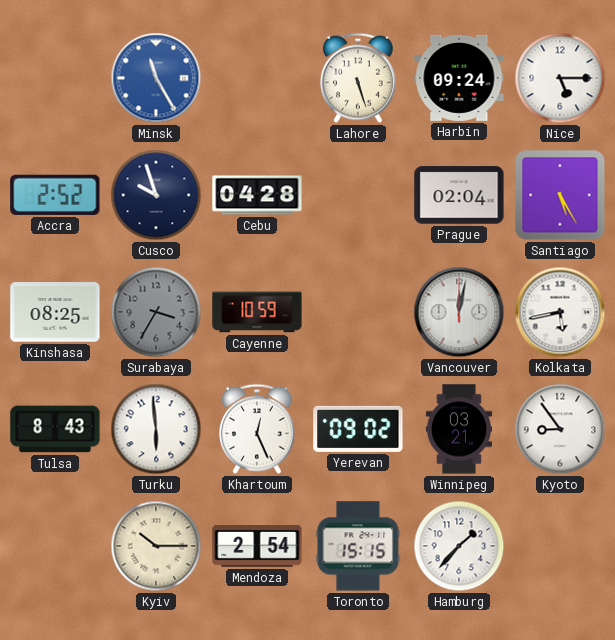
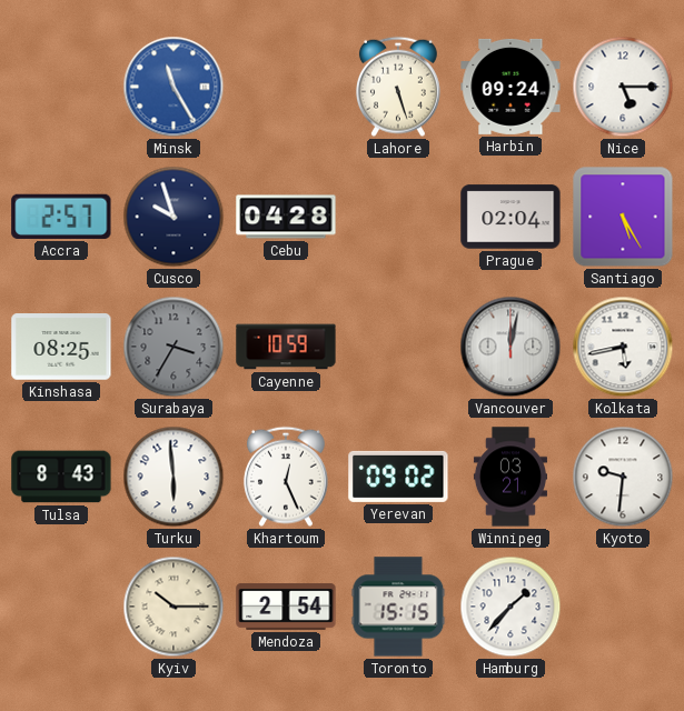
Accra: 2:52 -> 2:57
Kyoto: 8:54 -> 9:31
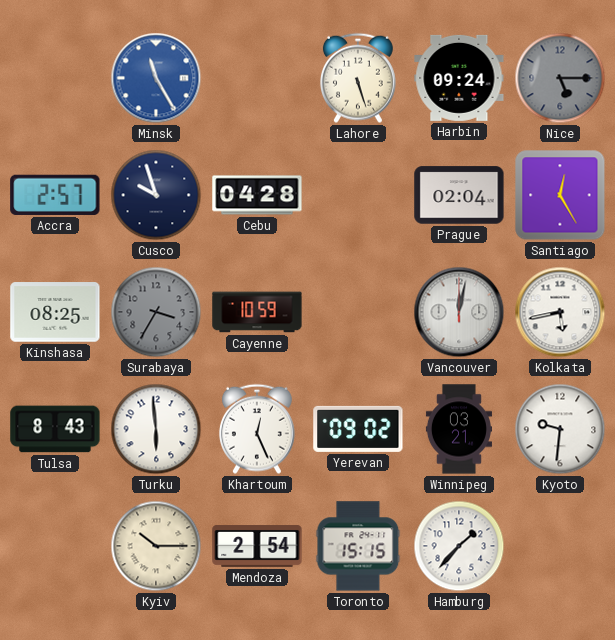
Nice dial: white -> grey
Santiago: 5:25 -> 12:25
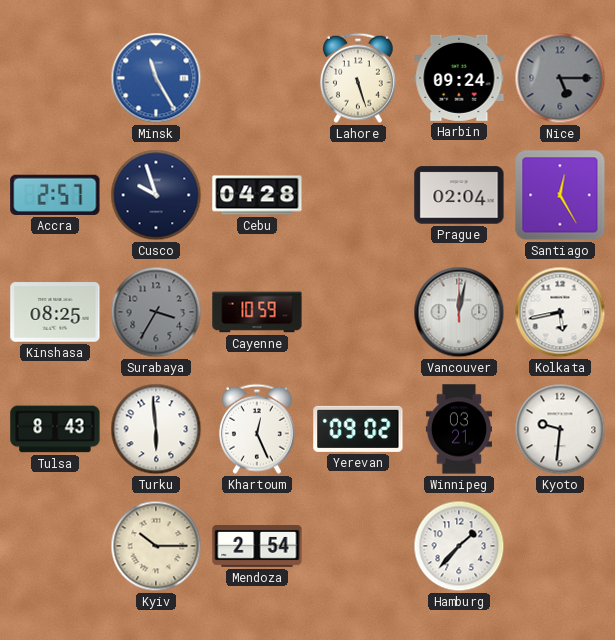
Toronto: 15:15 -> none
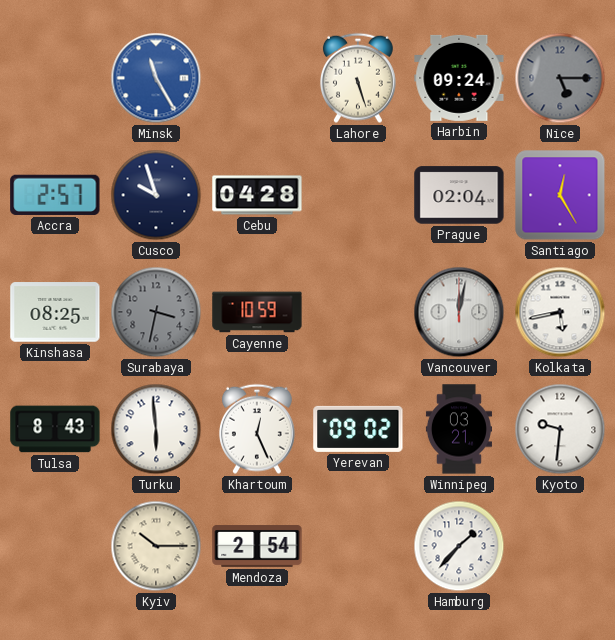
Surabaya: 3:35 -> 3:32
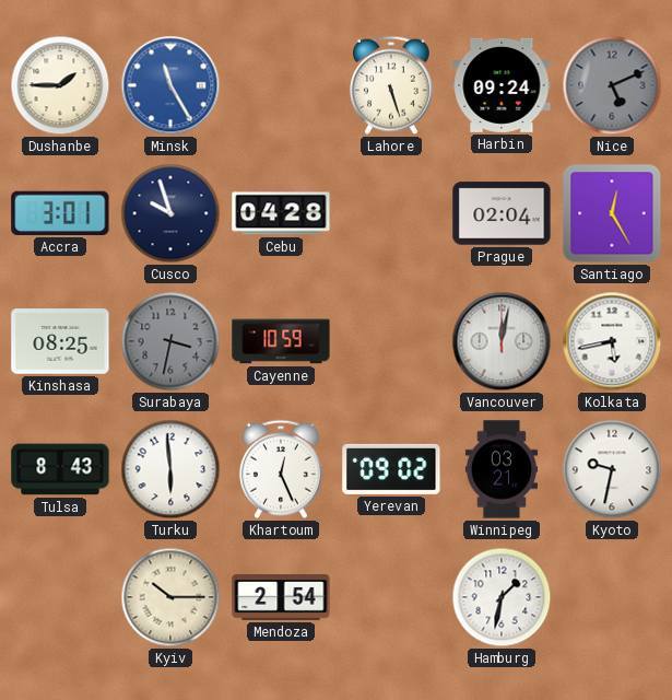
Dushanbe: none -> 1:45
Nice: 5:15 -> 5:11
Accra: 2:57 -> 3:01
Kyoto: 9:31 -> 9:32
Hamburg: 1:37 -> 1:32
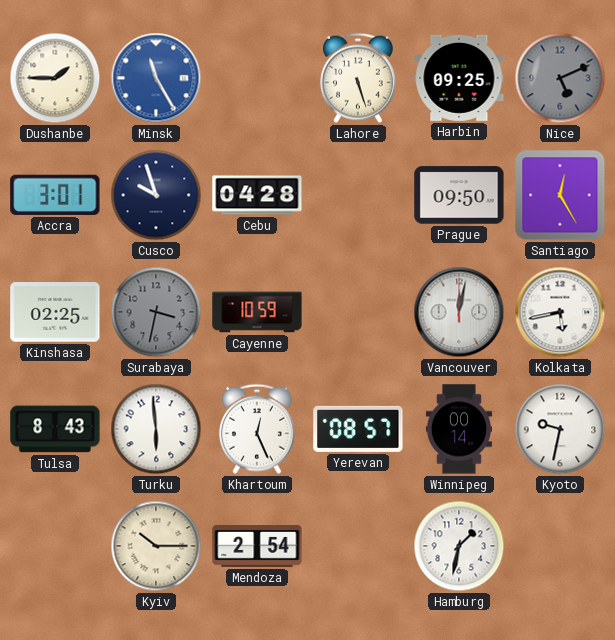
Harbin: 09:24 -> 09:25
Prague: 02:04 -> 09:50
Kinshasa: 08:25 -> 02:25
Yerevan: 09:02 -> 08:57
Winnipeg: 03:21 -> 00:14
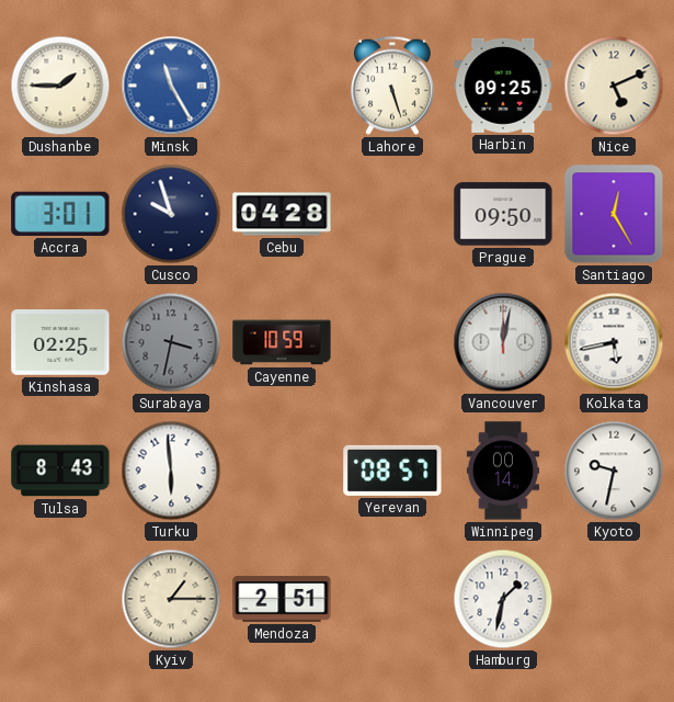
Nice dial: grey -> cream
Khartoum: 12:26 -> none
Kyiv: 10:15 -> 1:15
Mendoza: 2:54 -> 2:51
